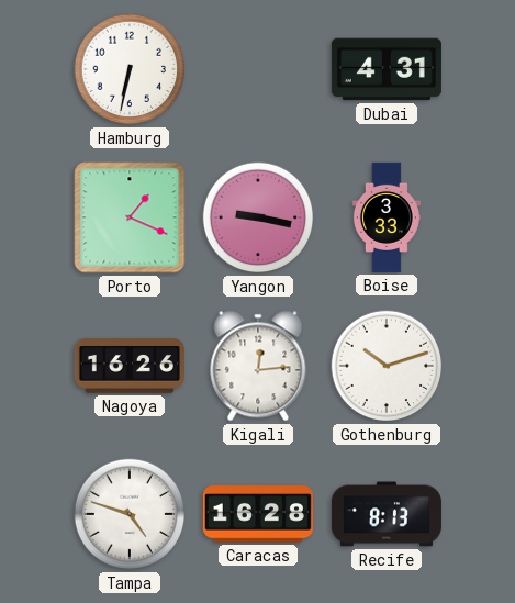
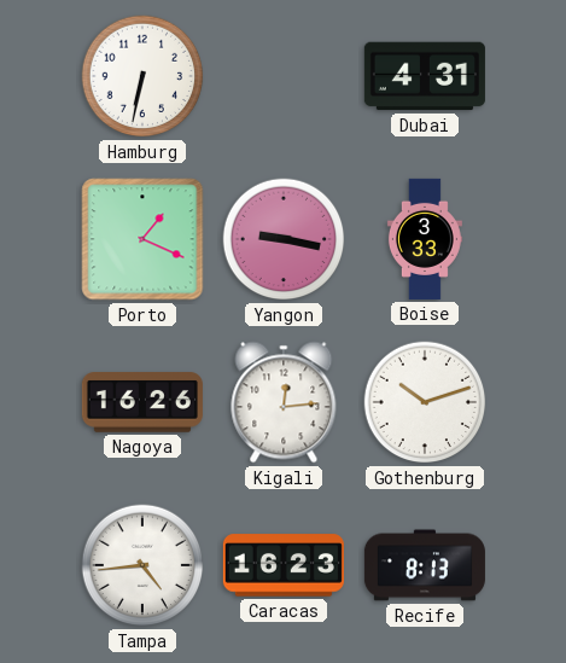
Tampa: 4:48 -> 4:44
Caracas: 16:28 -> 16:23
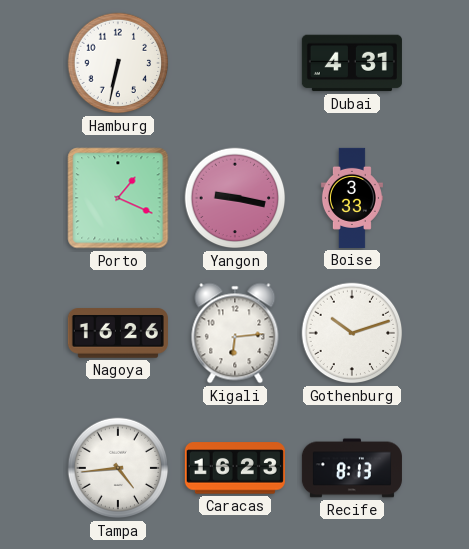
Kigali: 12:14 -> 6:14
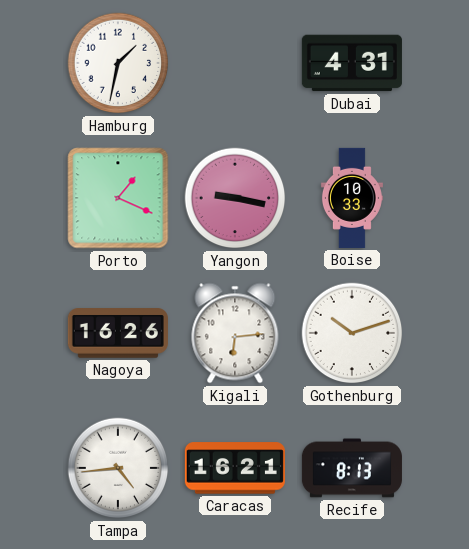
Hamburg: 6:32 -> 1:32
Boise: 3:33 -> 10:33
Caracas: 16:23 -> 16:21
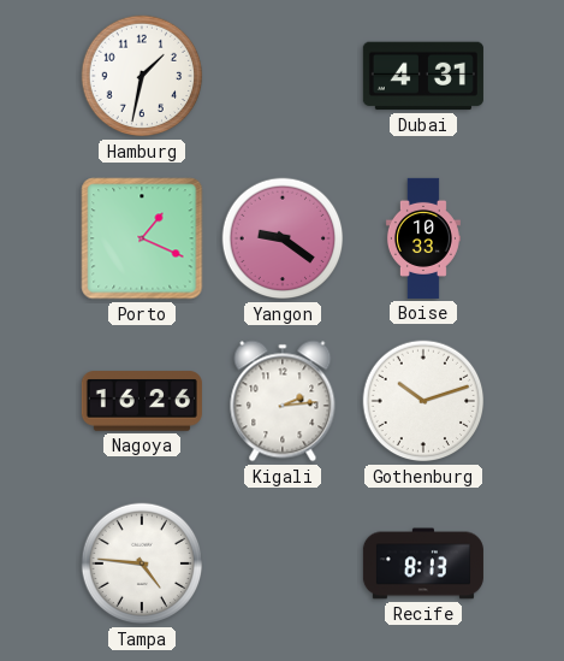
Yangon: 9:17 -> 9:21
Kigali: 6:14 -> 2:14
Tampa: 4:44 -> 4:46
Caracas: 16:21 -> none
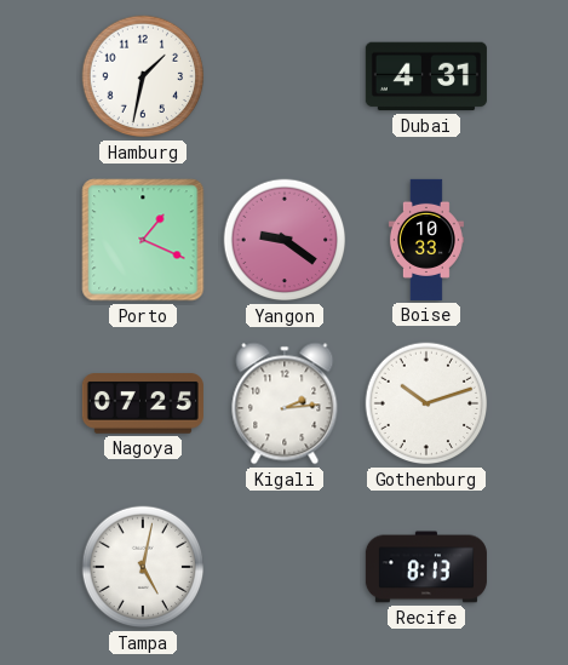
Nagoya: 16:26 -> 07:25
Tampa: 4:46 -> 5:02
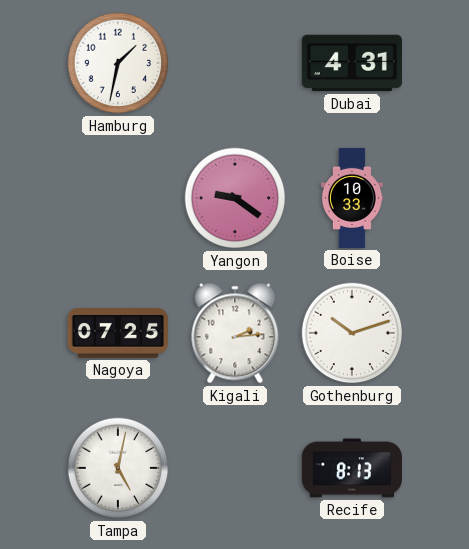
Porto: 1:19 -> none
